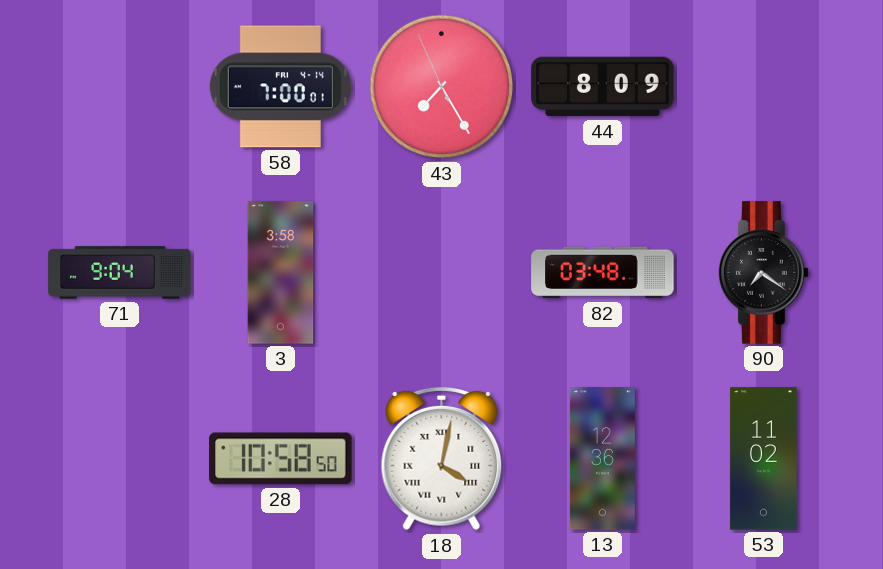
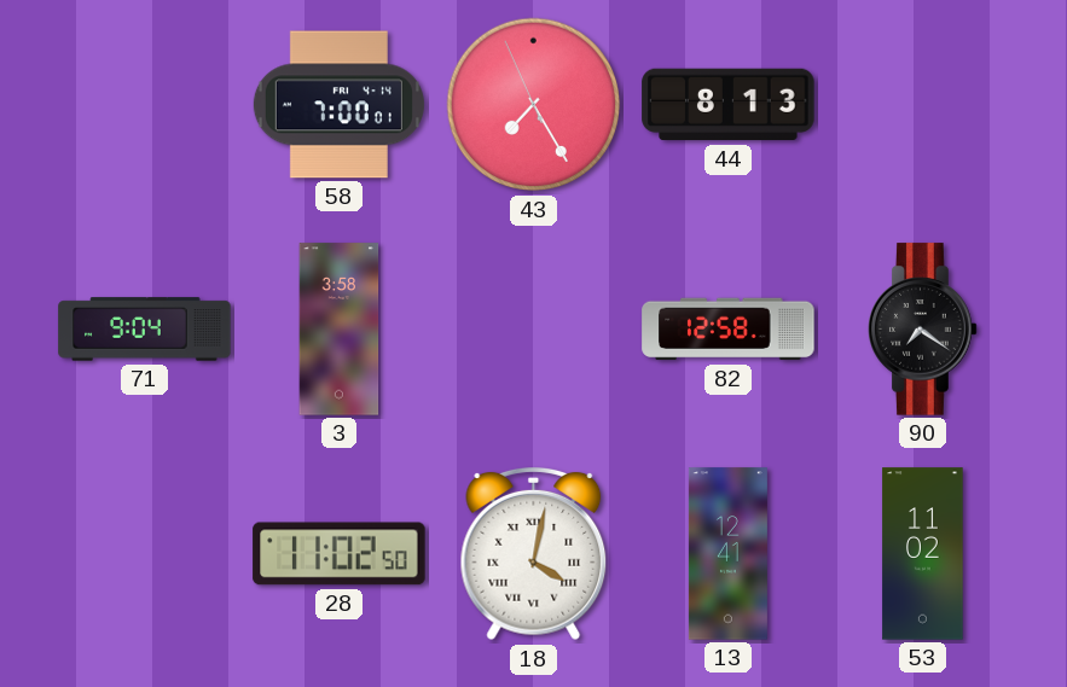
44: 8:09 -> 8:13
82: 03:48 -> 12:58
28: 10:58 -> 11:02
13: 12:36 -> 12:41
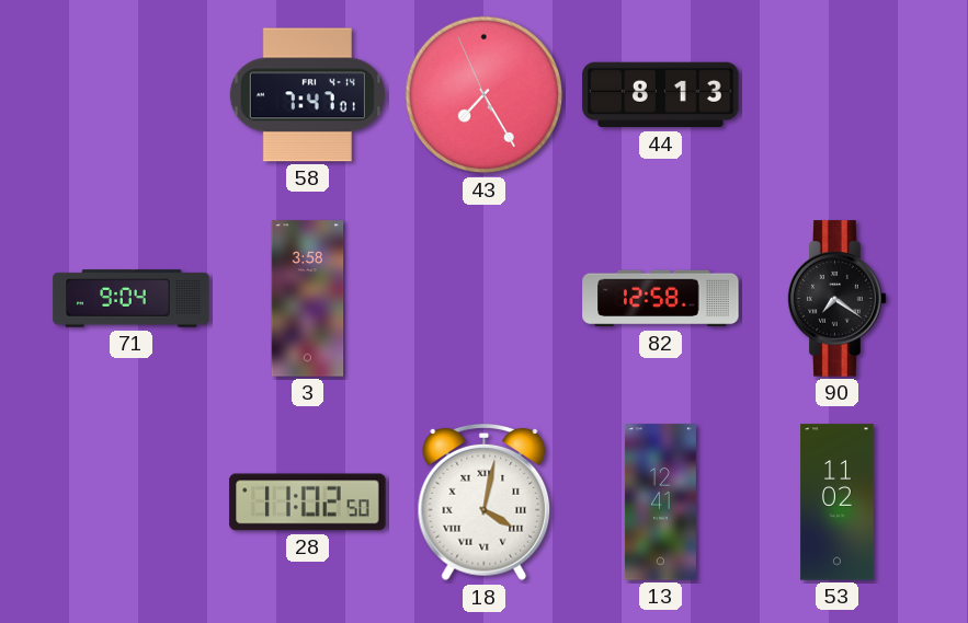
58: 7:00 -> 7:47
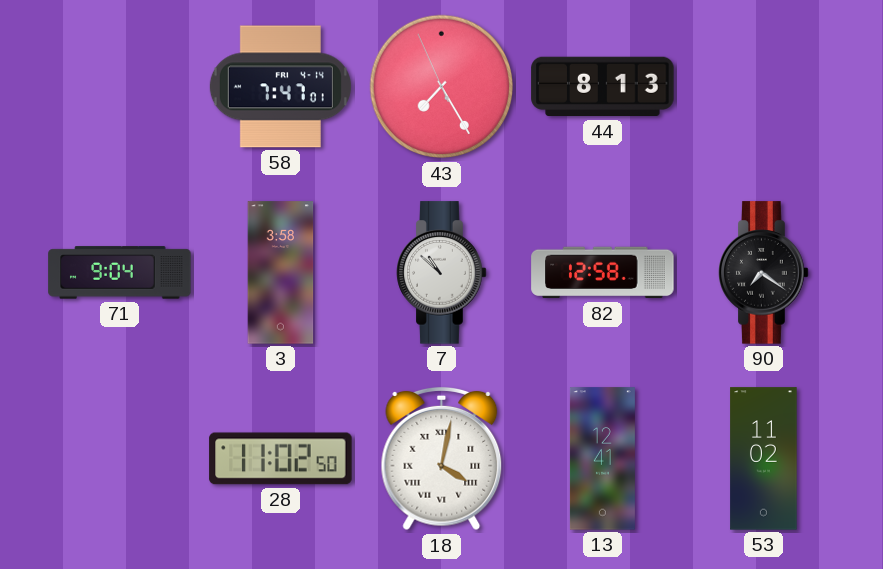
7: none -> 10:52
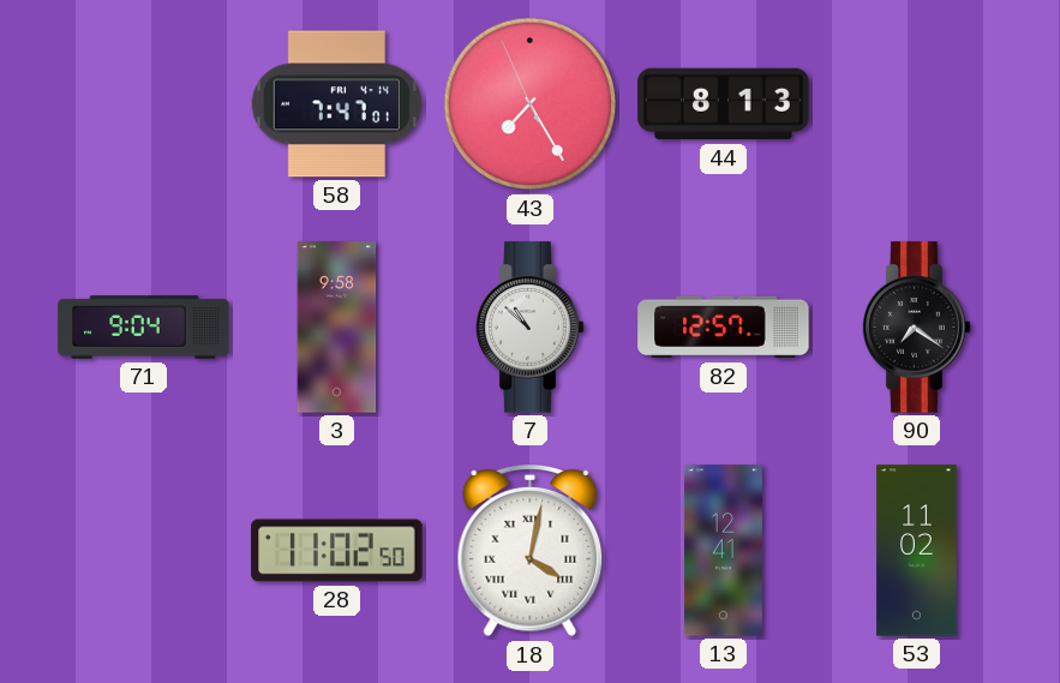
3: 3:58 -> 9:58
82: 12:58 -> 12:57
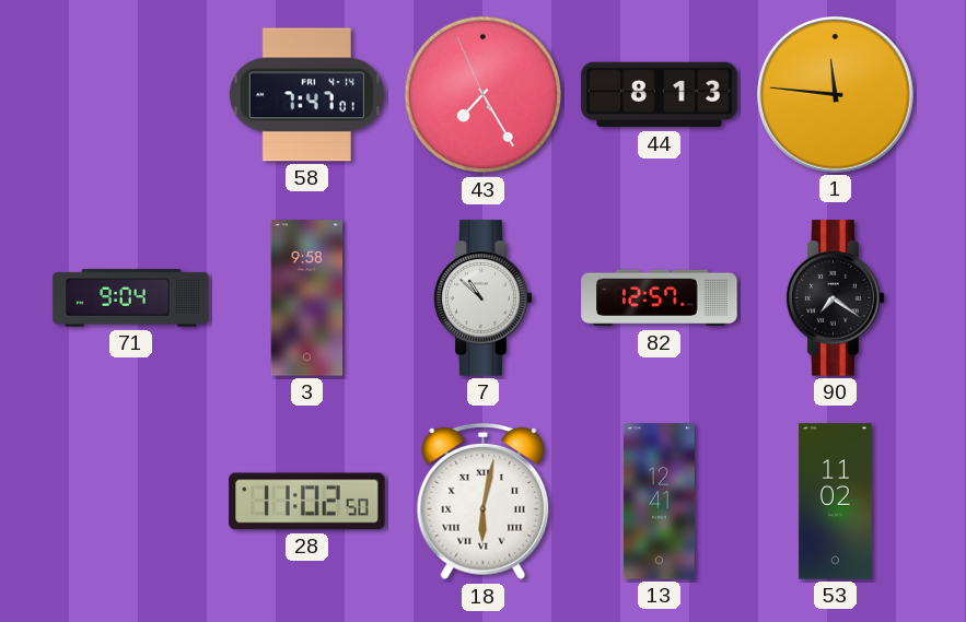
1: none -> 11:46
18: 4:02 -> 6:02
